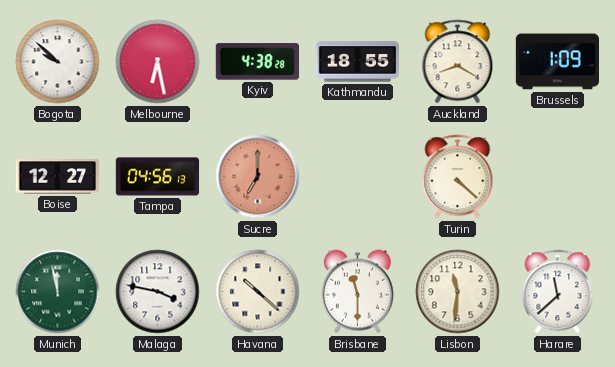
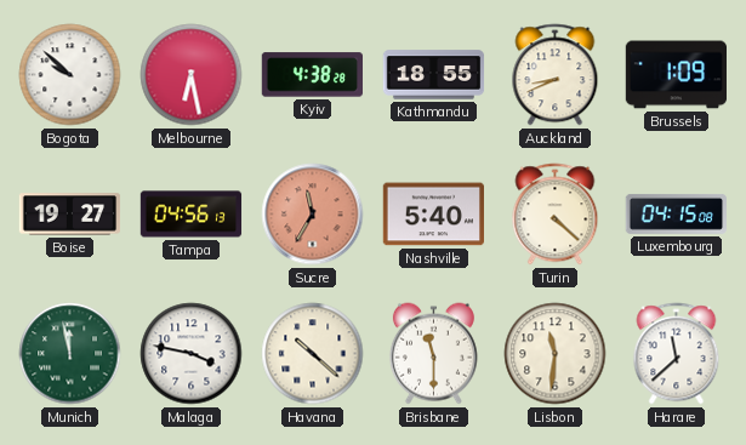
Auckland: 8:20 -> 8:41
Boise: 12:27 -> 19:27
Sucre: 7:00 -> 11:35
Nashville: none -> 5:40
Luxembourg: none -> 04:15
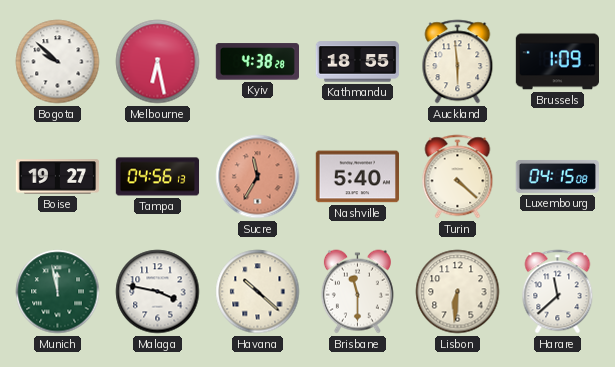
Auckland: 8:41 -> 5:59
Lisbon: 11:31 -> 6:31
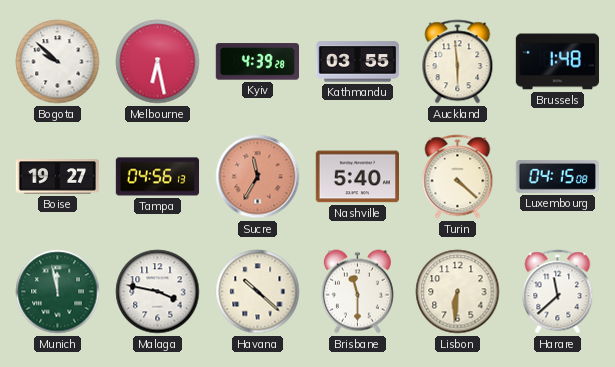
Kyiv: 4:38 -> 4:39
Kathmandu: 18:55 -> 03:55
Brussels: 1:09 -> 1:48
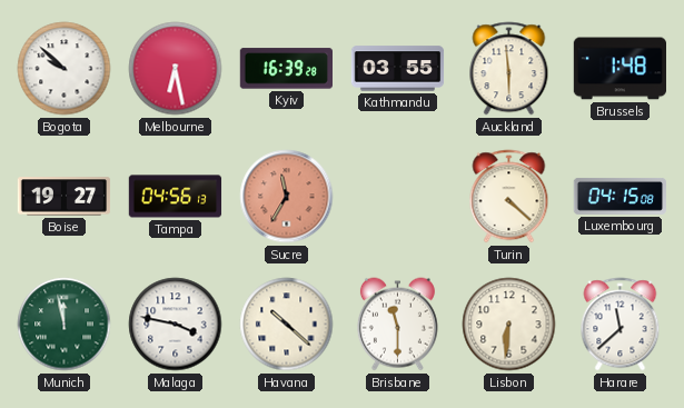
Kyiv: 4:39 -> 16:39
Nashville: 5:40 -> none
